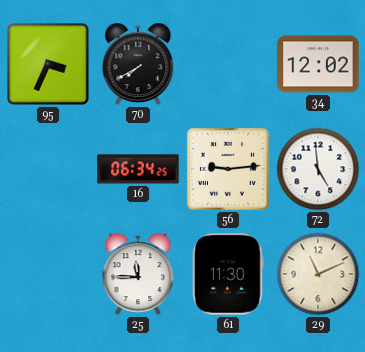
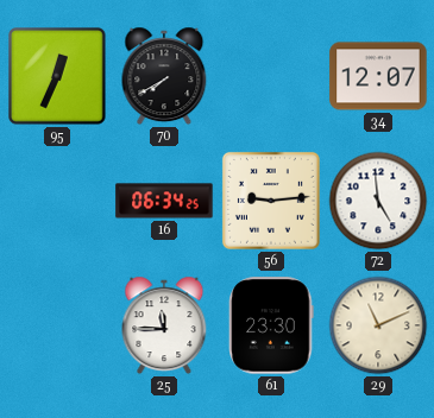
95: 3:34 -> 12:34
34: 12:02 -> 12:07
61: 11:30 -> 23:30
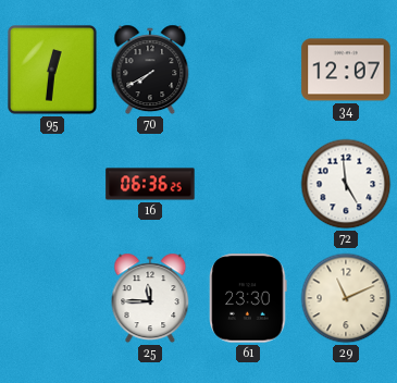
95: 12:34 -> 12:31
16: 06:34 -> 06:36
56: 9:14 -> none
